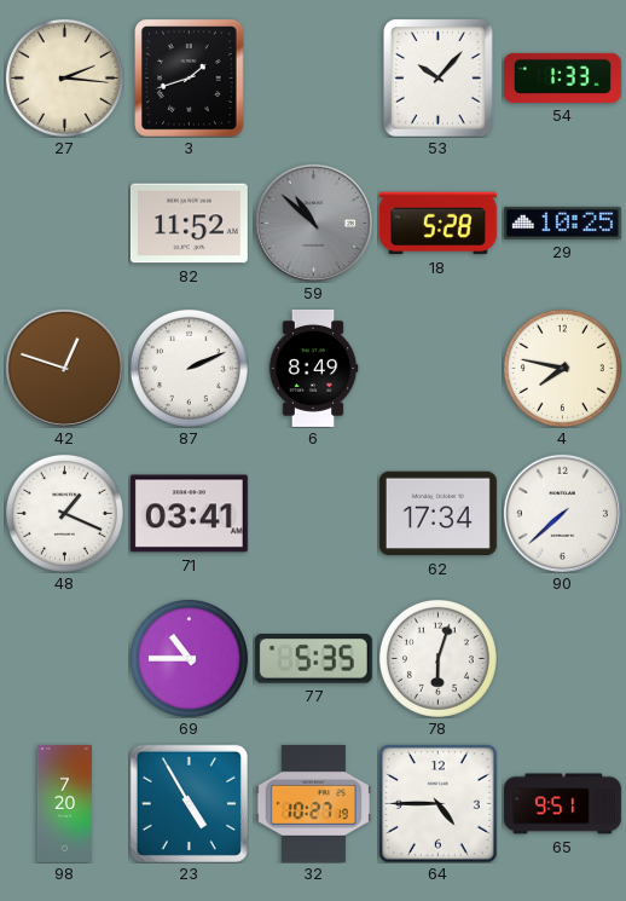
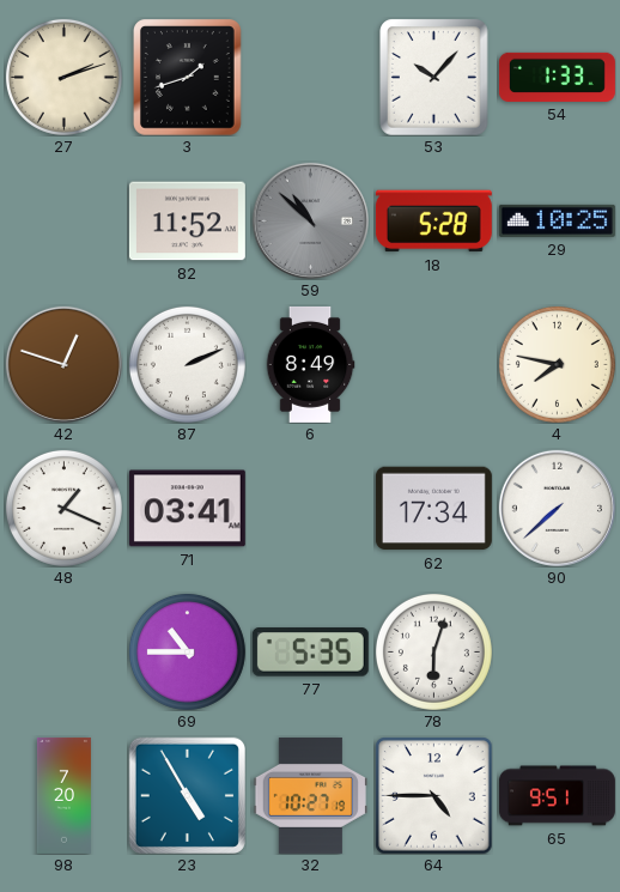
27: 2:16 -> 2:12
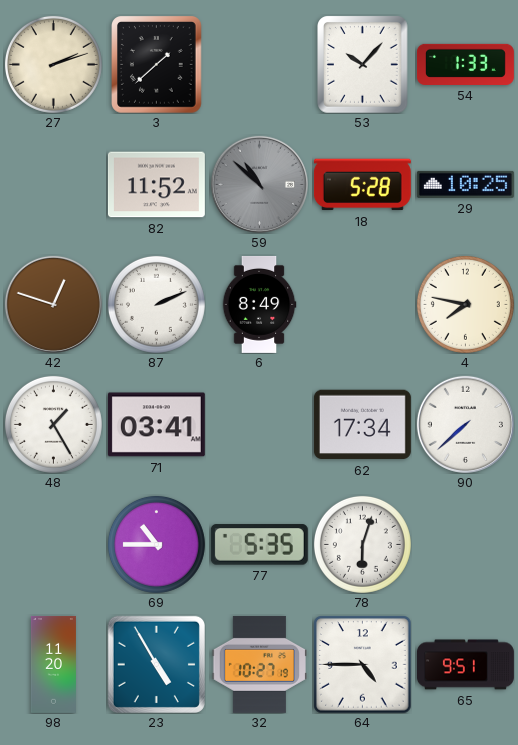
3: 1:42 -> 1:38
48: 1:19 -> 1:25
98: 7:20 -> 11:20
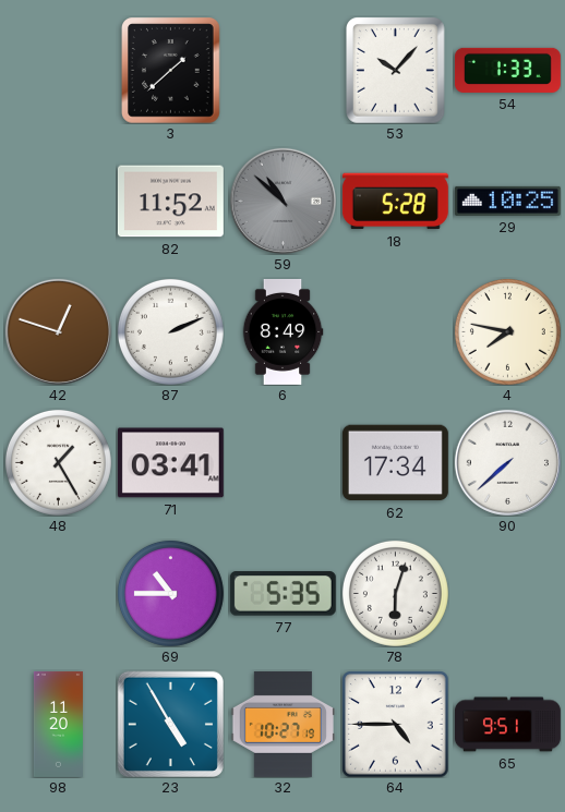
27: 2:12 -> none
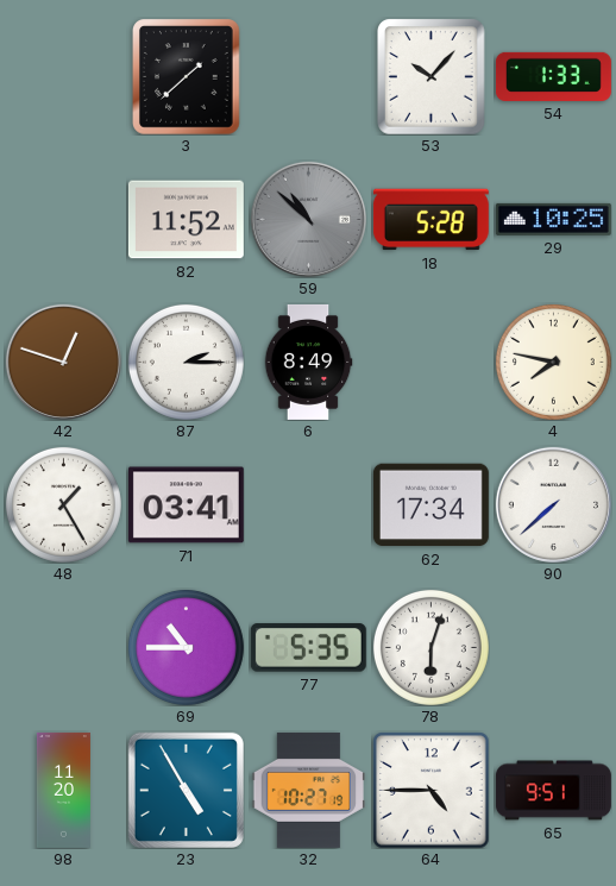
87: 2:11 -> 2:15
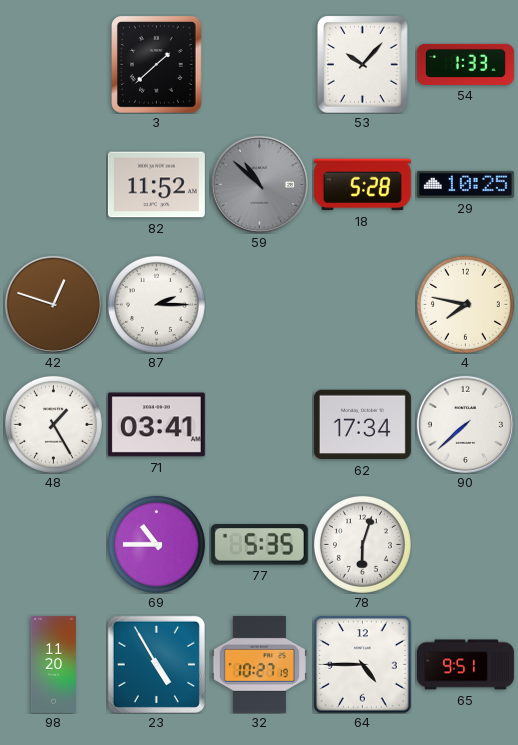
6: 8:49 -> none
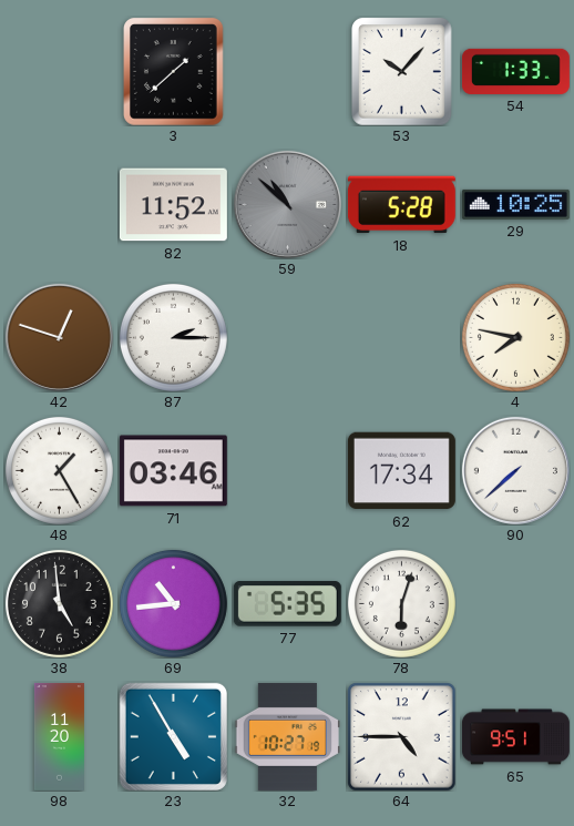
71: 03:41 -> 03:46
38: none -> 4:59
69: 10:45 -> 10:44
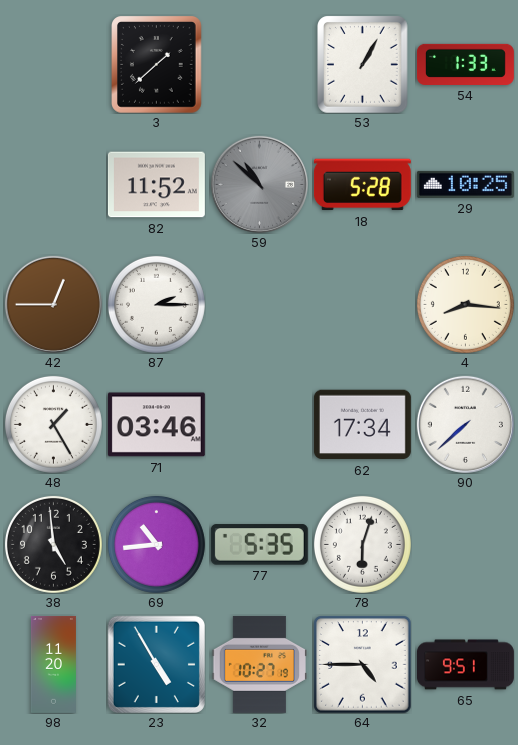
53: 10:07 -> 1:05
42: 12:48 -> 12:45
4: 7:47 -> 8:16
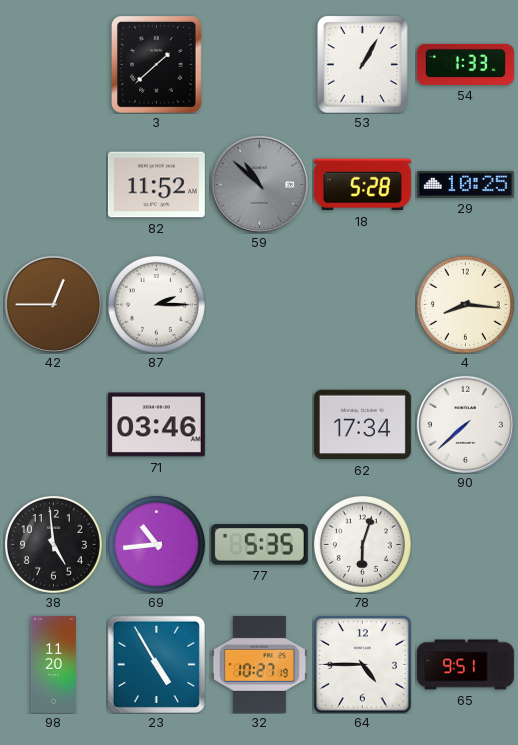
48: 1:25 -> none
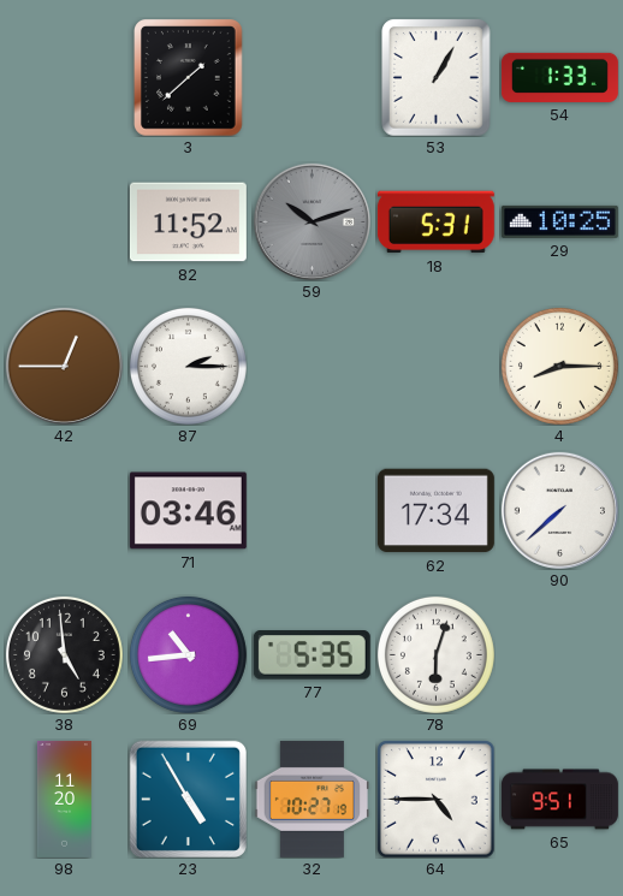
59: 10:52 -> 10:12
18: 5:28 -> 5:31
4: 8:16 -> 8:15
